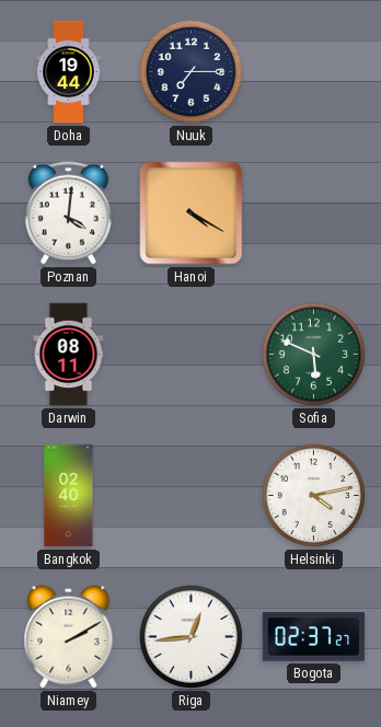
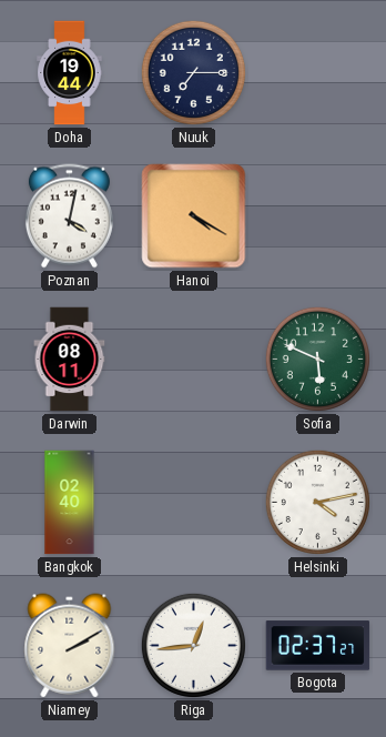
Poznan: 4:01 -> 4:02
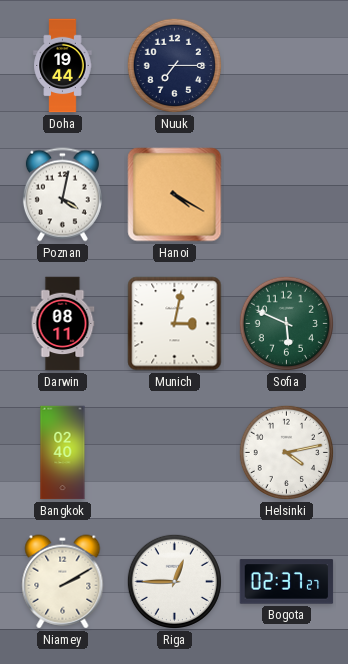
Munich: none -> 3:02
Riga: 12:44 -> 12:45
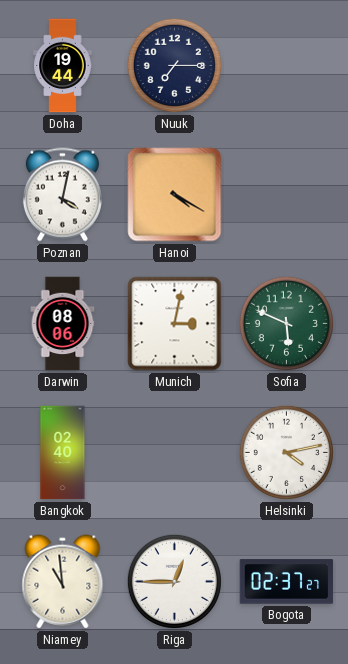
Darwin: 08:11 -> 08:06
Niamey: 2:10 -> 10:59
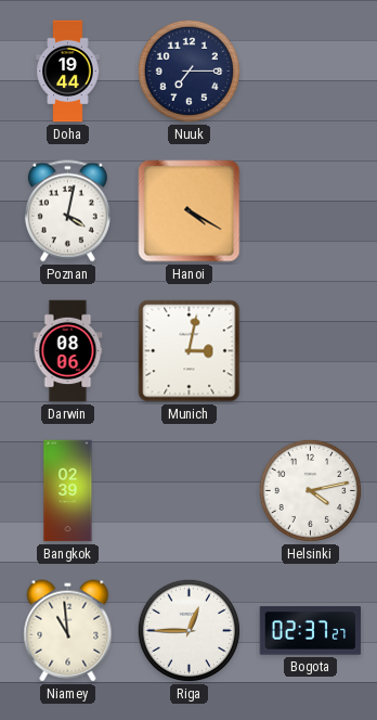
Sofia: 5:49 -> none
Bangkok: 02:40 -> 02:39
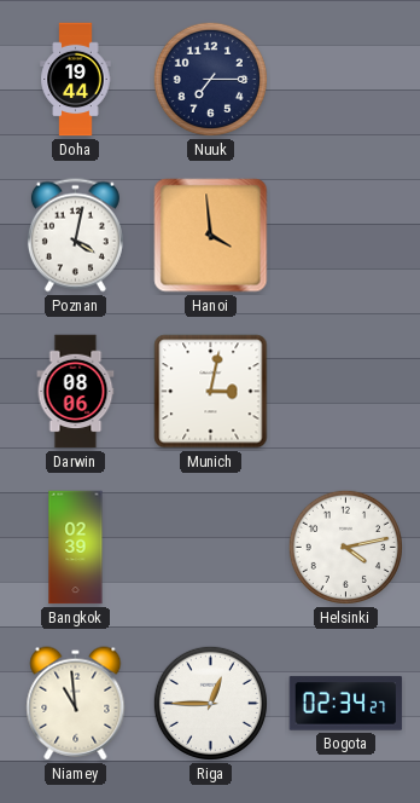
Hanoi: 4:20 -> 3:59
Bogota: 02:37 -> 02:34
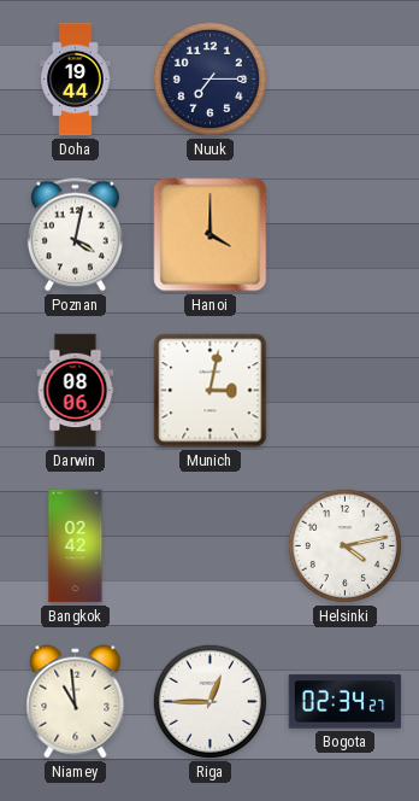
Hanoi: 3:59 -> 4:00
Bangkok: 02:39 -> 02:42
